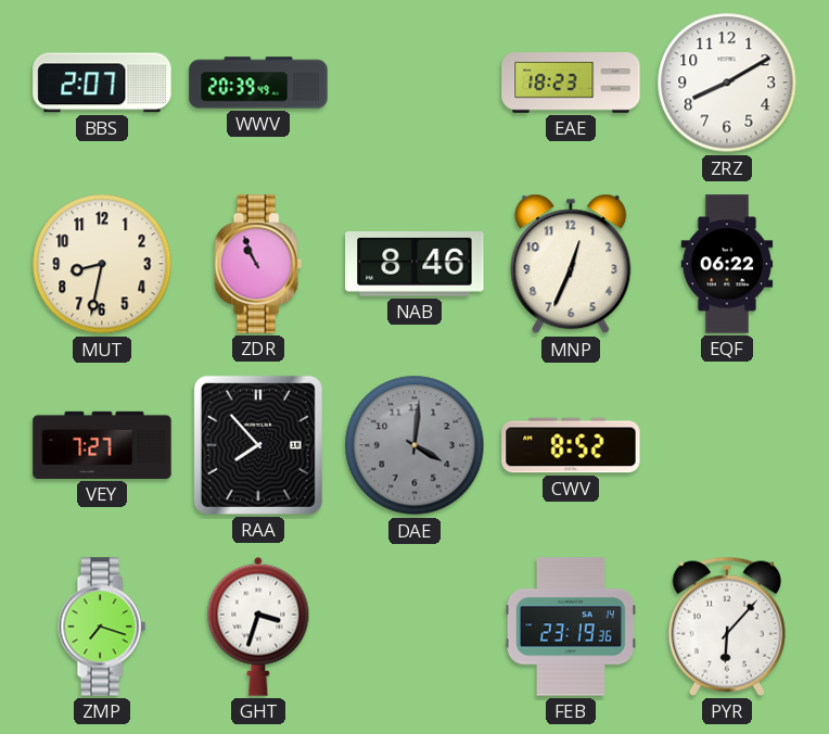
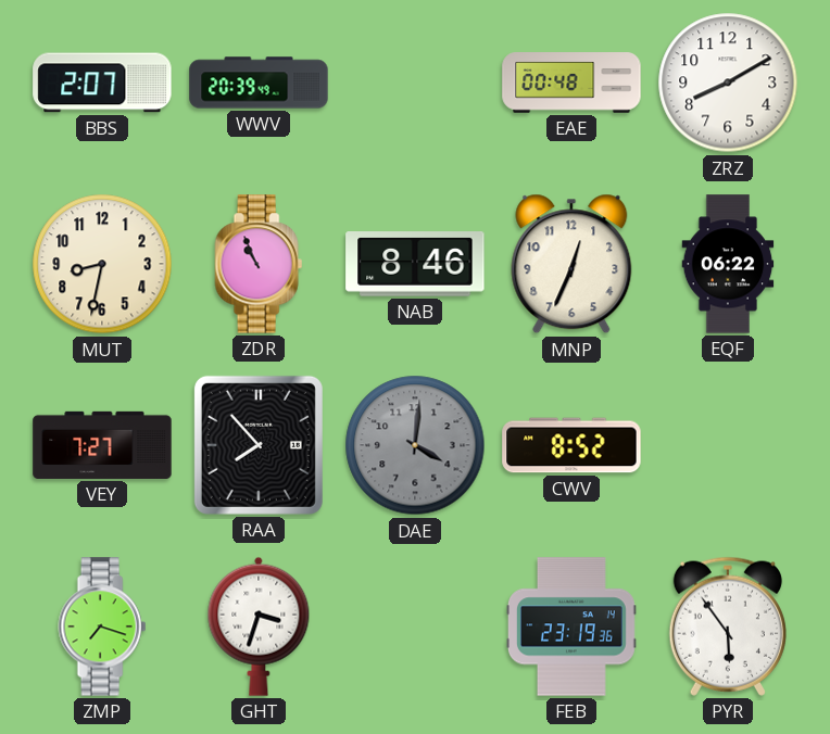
EAE: 18:23 -> 00:48
PYR: 6:07 -> 5:54
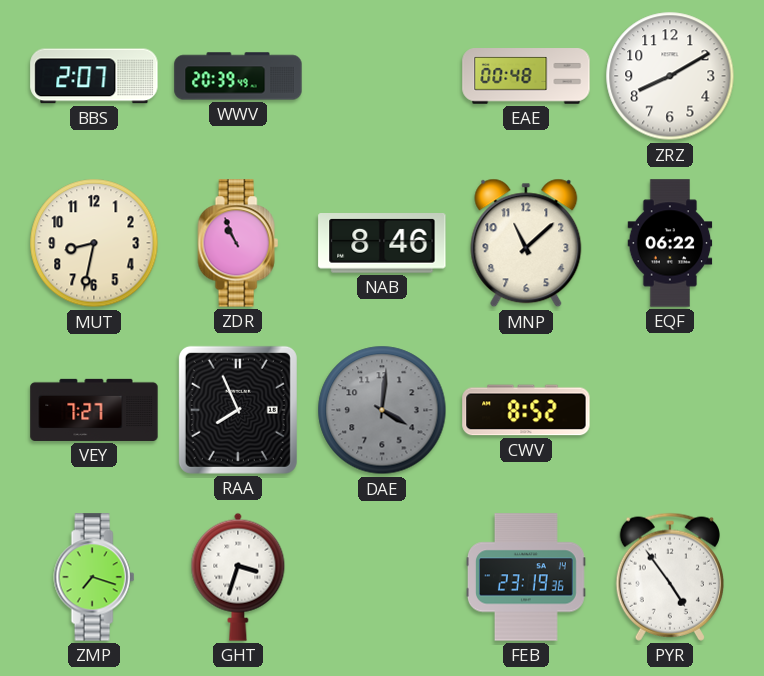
MNP: 12:34 -> 11:08
RAA: 7:53 -> 7:56
PYR: 5:54 -> 4:54
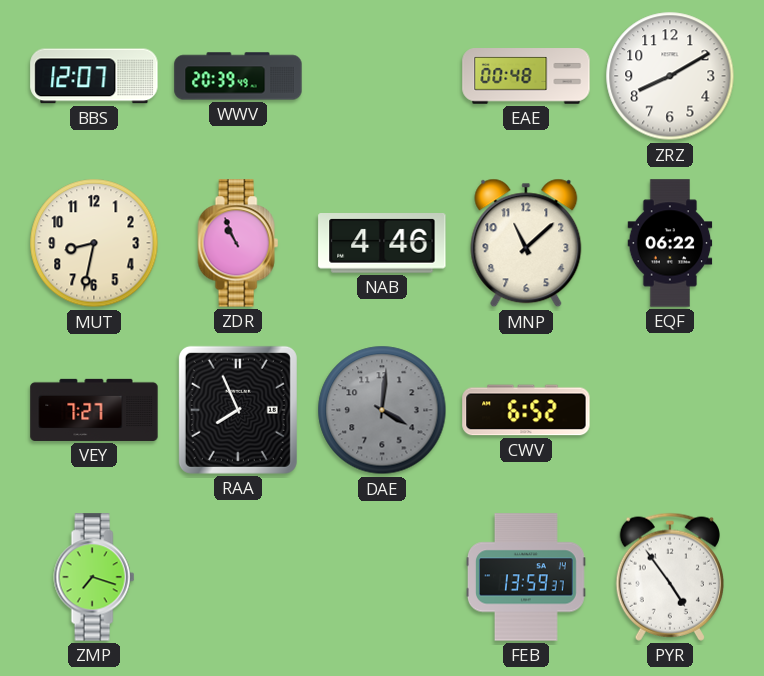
BBS: 2:07 -> 12:07
NAB: 8:46 -> 4:46
CWV: 8:52 -> 6:52
GHT: 3:33 -> none
FEB: 23:19 -> 13:59
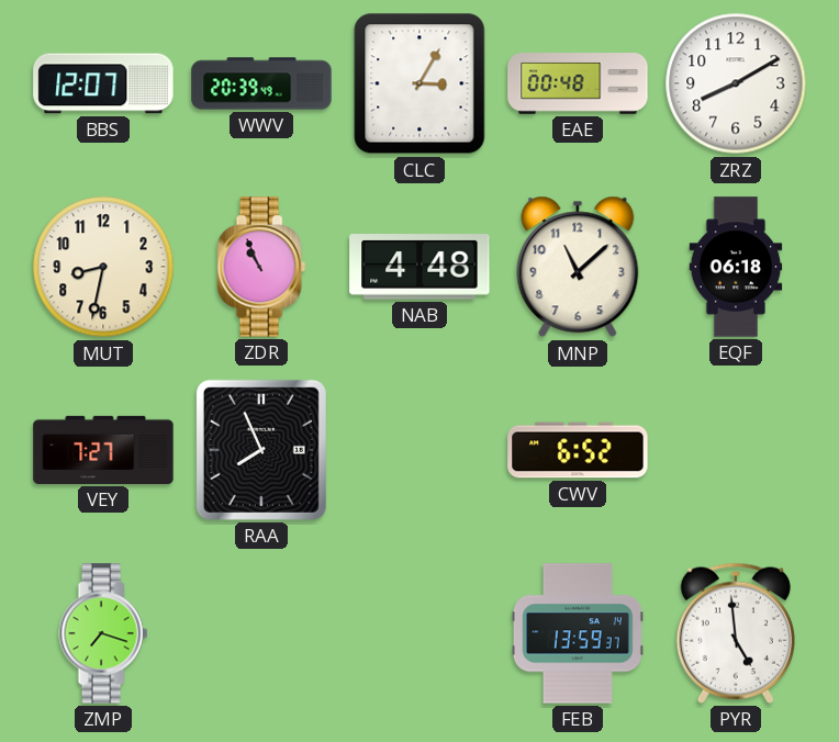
CLC: none -> 3:05
NAB: 4:46 -> 4:48
EQF: 06:22 -> 06:18
DAE: 4:01 -> none
PYR: 4:54 -> 4:59
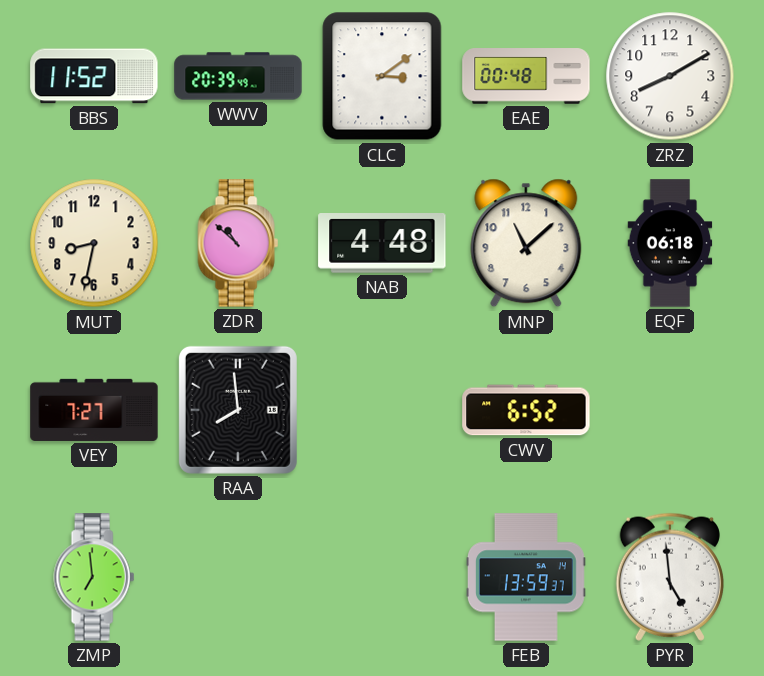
BBS: 12:07 -> 11:52
CLC: 3:05 -> 3:09
ZDR: 10:56 -> 10:52
RAA: 7:56 -> 7:59
ZMP: 7:18 -> 6:59
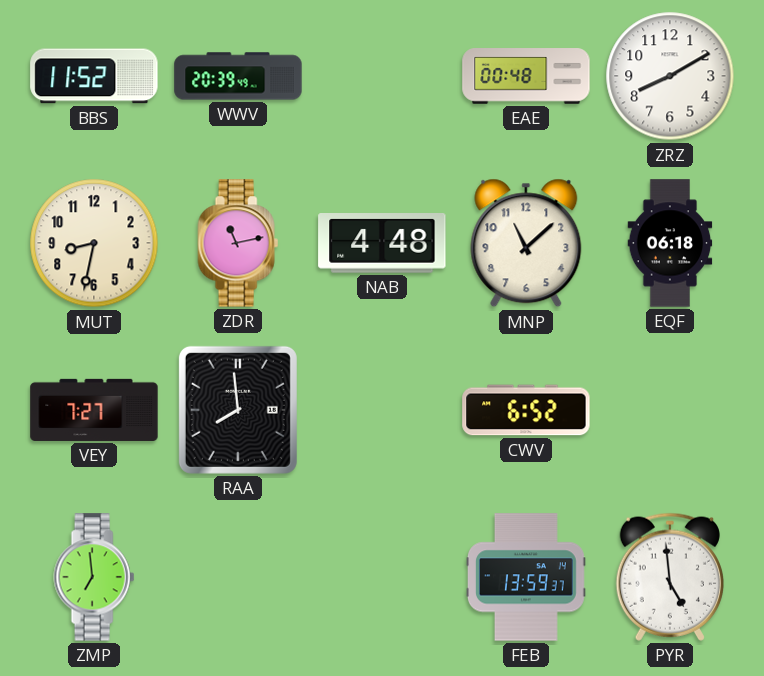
CLC: 3:09 -> none
ZDR: 10:52 -> 11:13
